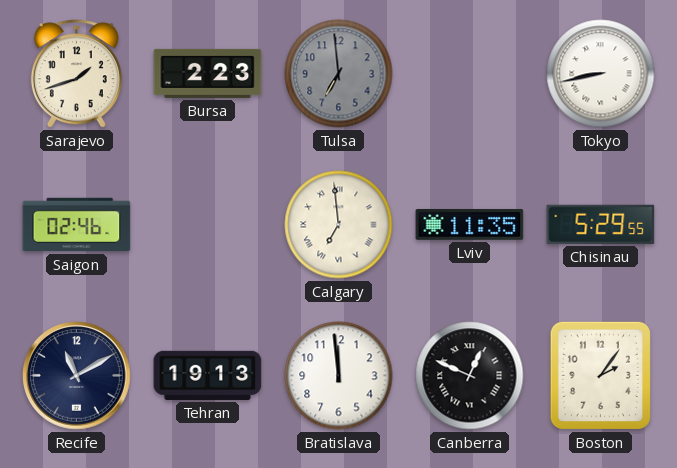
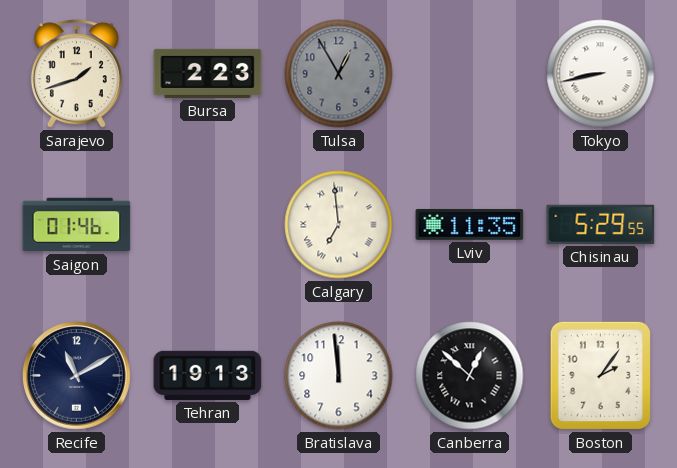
Tulsa: 6:59 -> 12:55
Saigon: 02:46 -> 01:46
Canberra: 12:49 -> 12:52
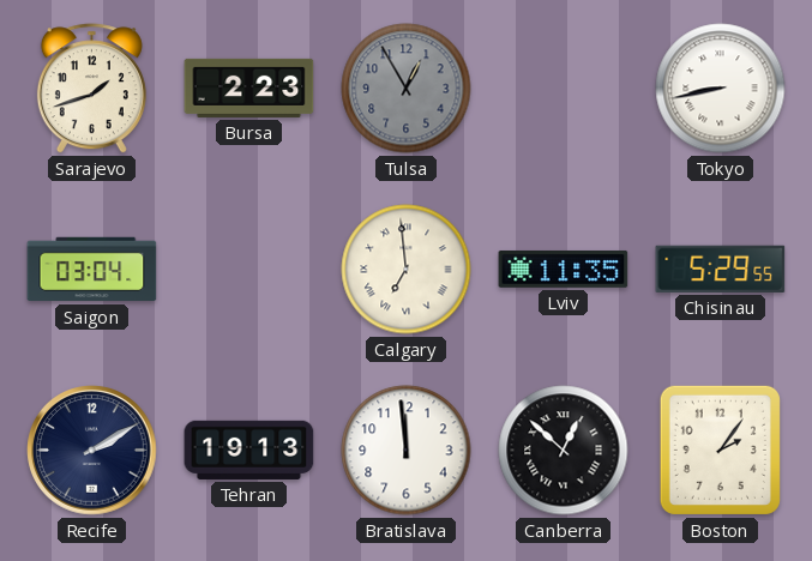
Saigon: 01:46 -> 03:04
Recife: 11:10 -> 2:10
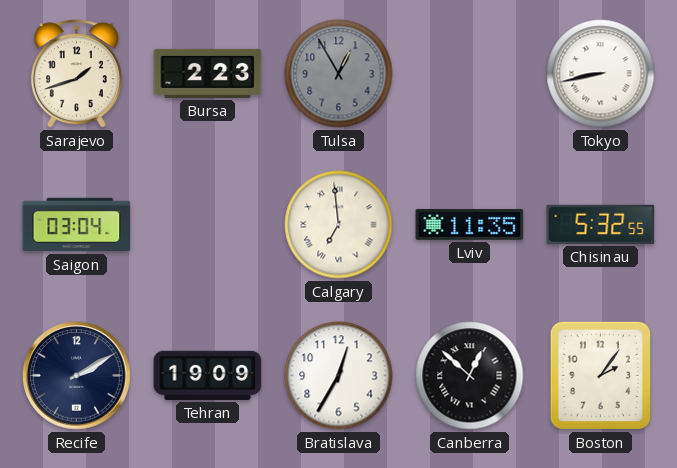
Chisinau: 5:29 -> 5:32
Tehran: 19:13 -> 19:09
Bratislava: 11:59 -> 12:35
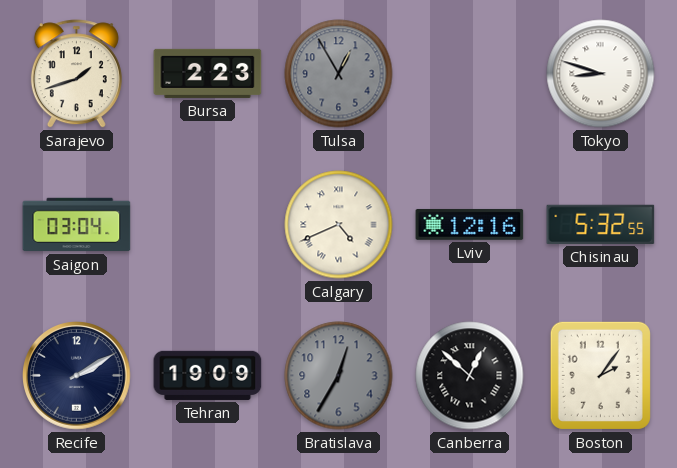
Tokyo: 8:43 -> 8:48
Calgary: 6:59 -> 4:41
Lviv: 11:35 -> 12:16
Bratislava dial: white -> grey
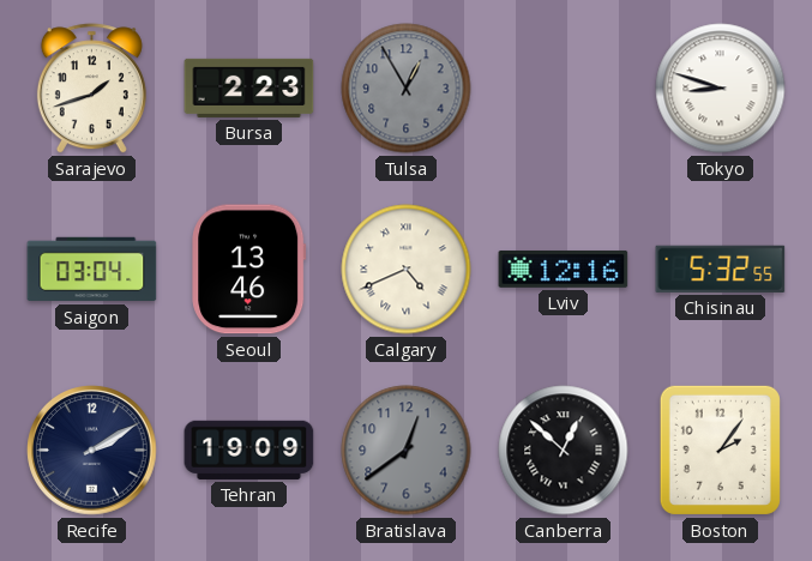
Seoul: none -> 13:46
Bratislava: 12:35 -> 12:39
